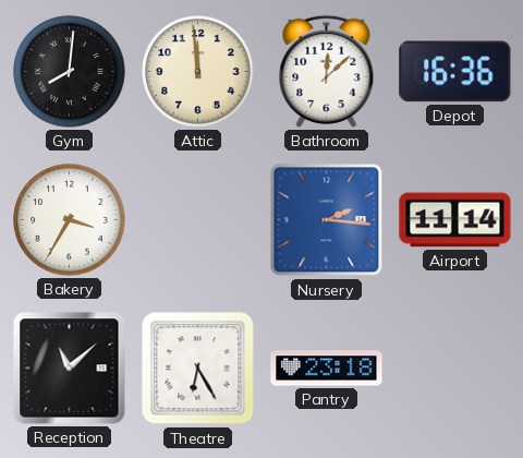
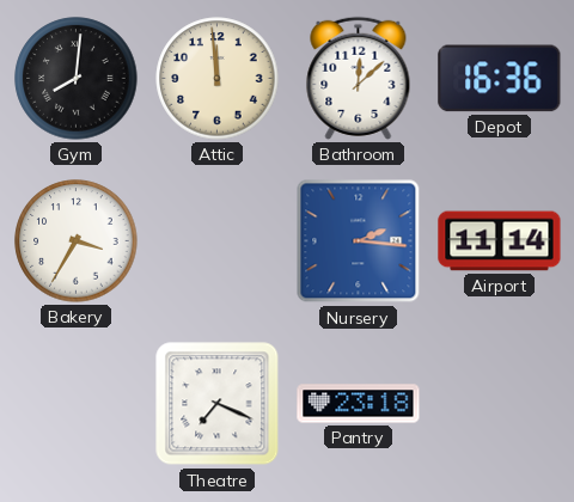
Reception: 11:08 -> none
Theatre: 6:25 -> 7:19
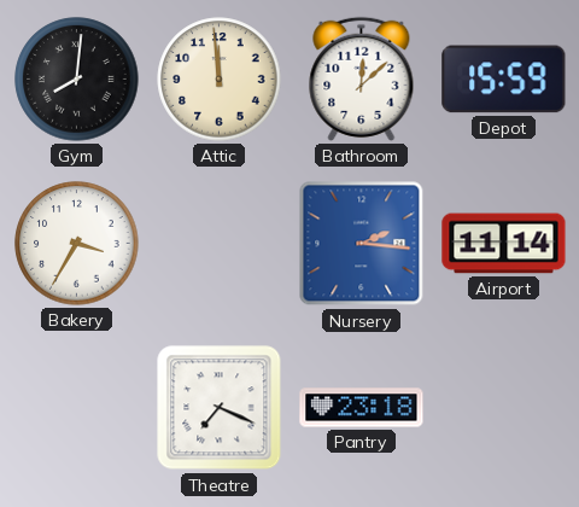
Depot: 16:36 -> 15:59
